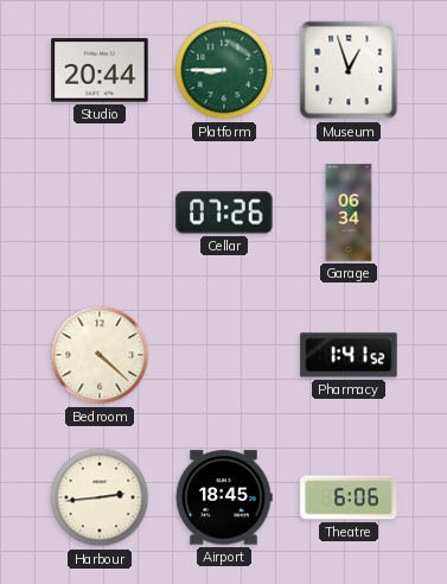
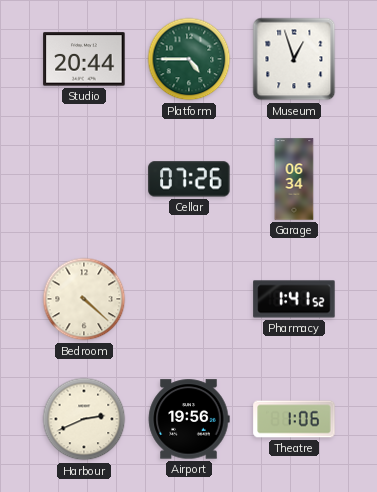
Platform: 8:45 -> 4:45
Harbour: 2:44 -> 2:41
Airport: 18:45 -> 19:56
Theatre: 6:06 -> 1:06
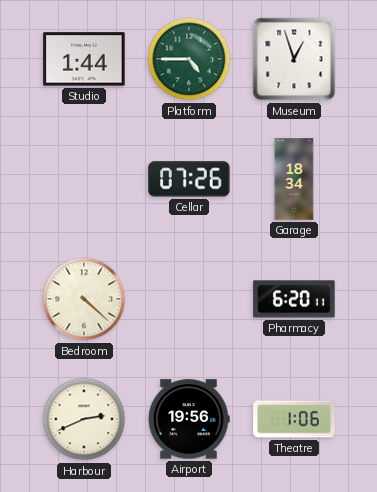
Studio: 20:44 -> 1:44
Garage: 06:34 -> 18:34
Pharmacy: 1:41 -> 6:20
